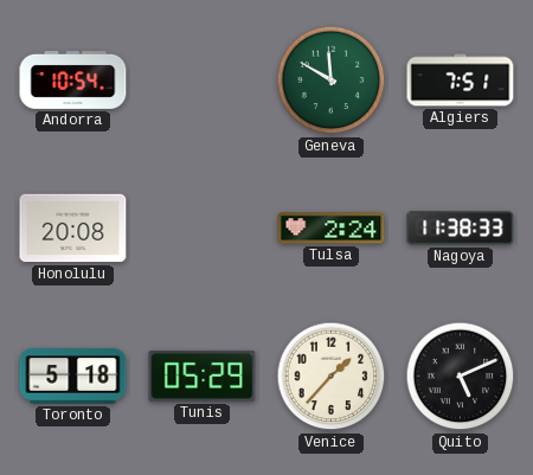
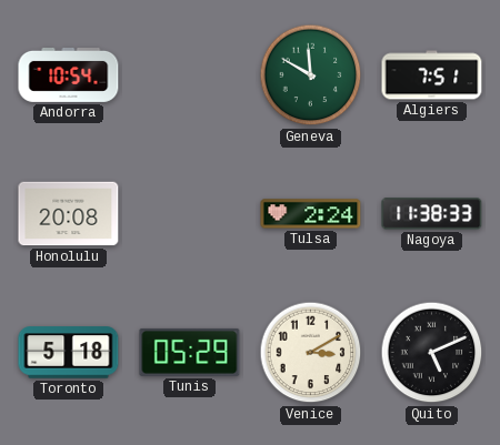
Venice: 1:37 -> 3:10
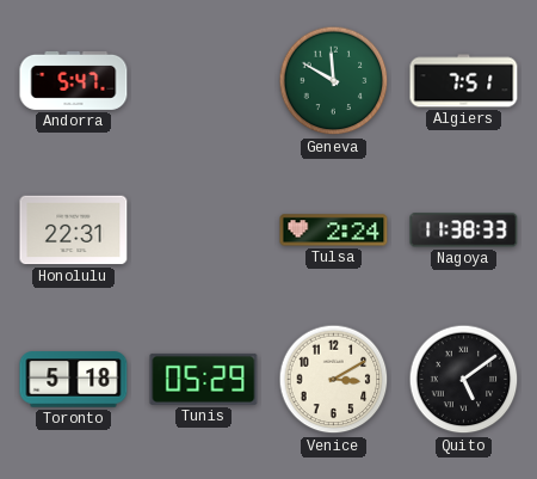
Andorra: 10:54 -> 5:47
Honolulu: 20:08 -> 22:31
Quito: 5:11 -> 5:09
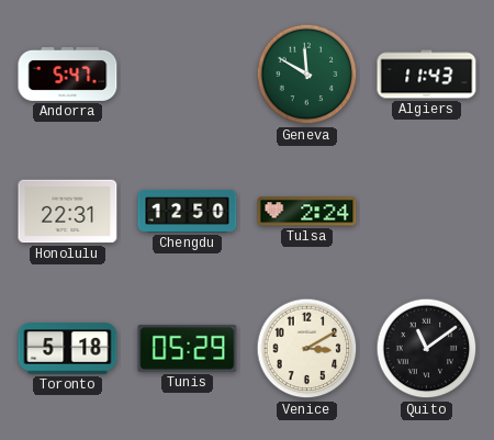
Algiers: 7:51 -> 11:43
Chengdu: none -> 12:50
Nagoya: 11:38 -> none
Quito: 5:09 -> 11:09
